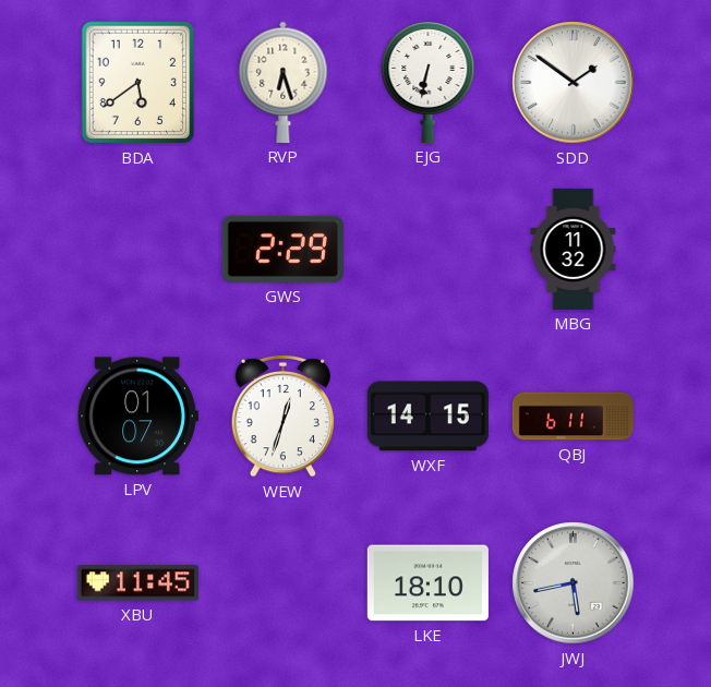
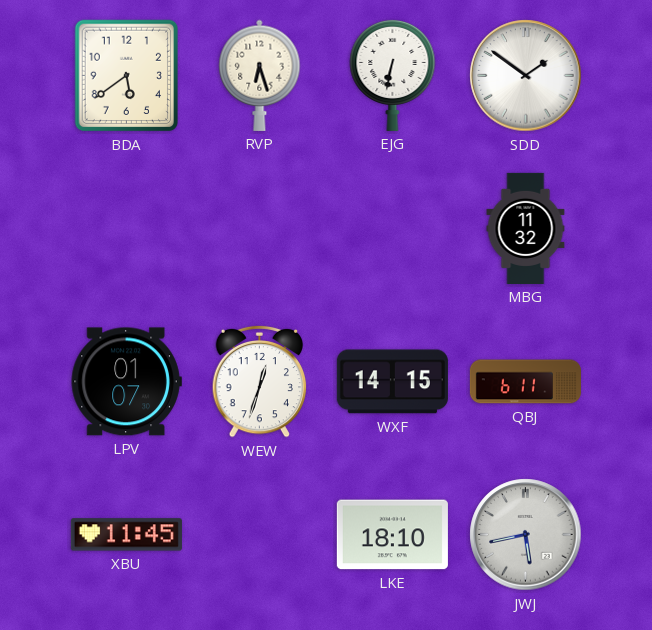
GWS: 2:29 -> none
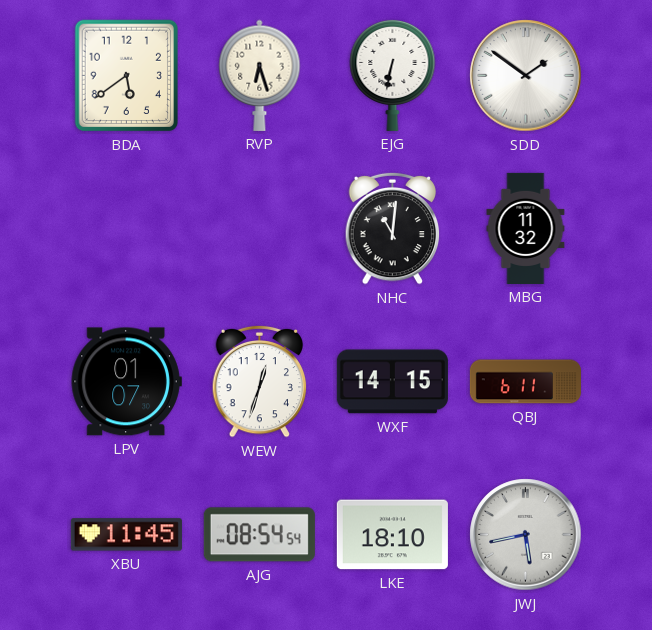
NHC: none -> 11:01
AJG: none -> 08:54
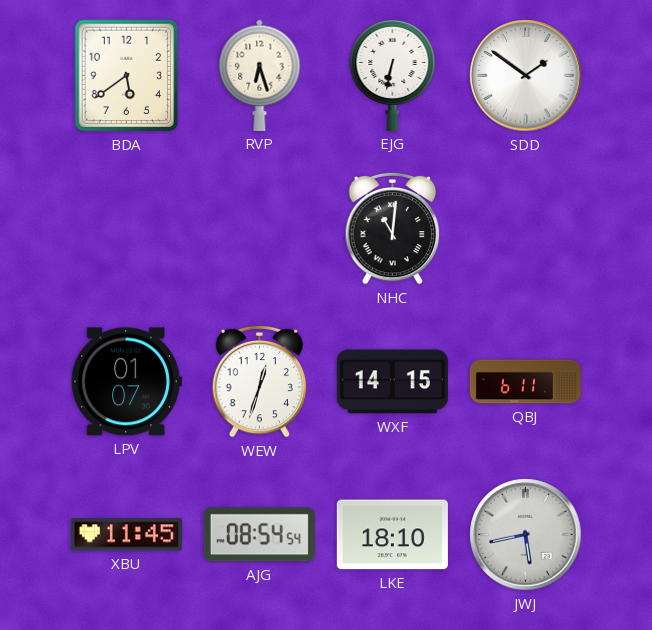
MBG: 11:32 -> none
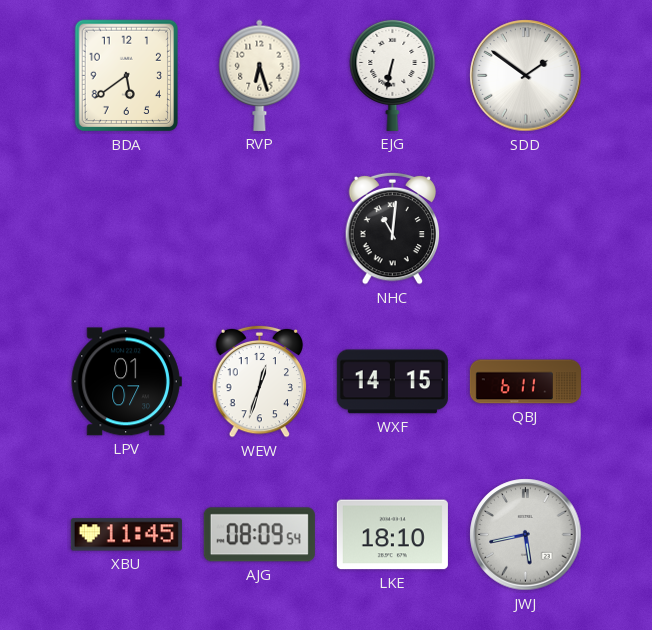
AJG: 08:54 -> 08:09
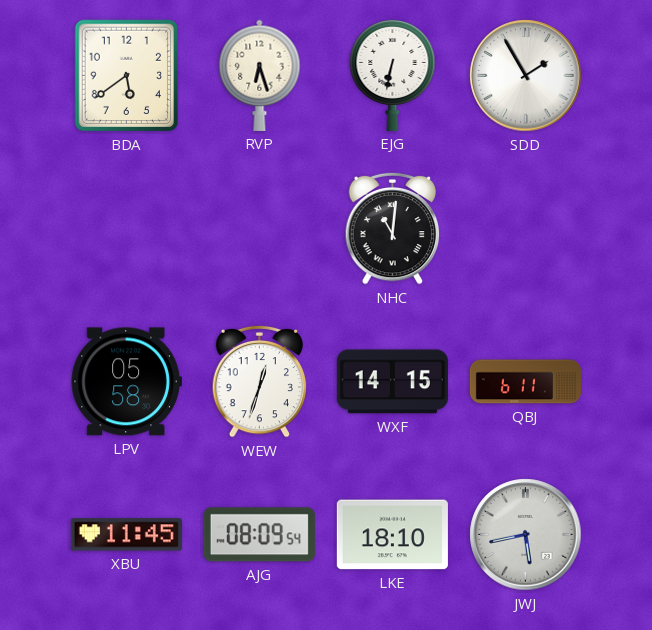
SDD: 1:51 -> 1:55
LPV: 01:07 -> 05:58
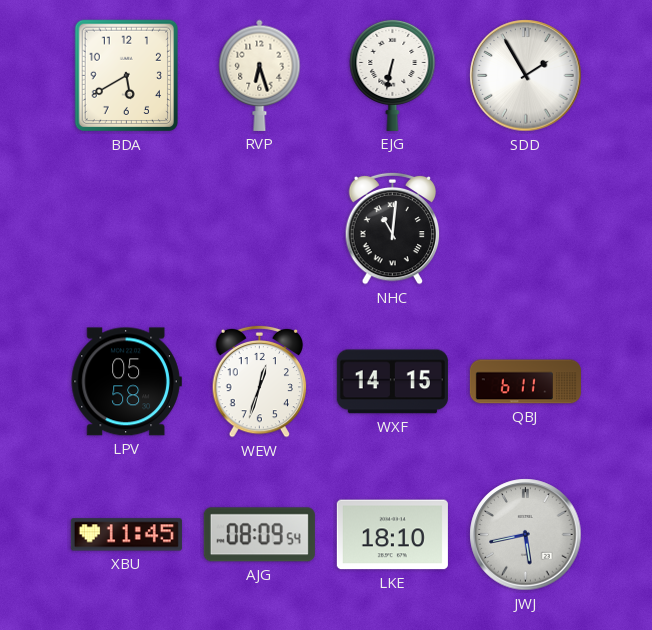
BDA: 5:39 -> 5:40
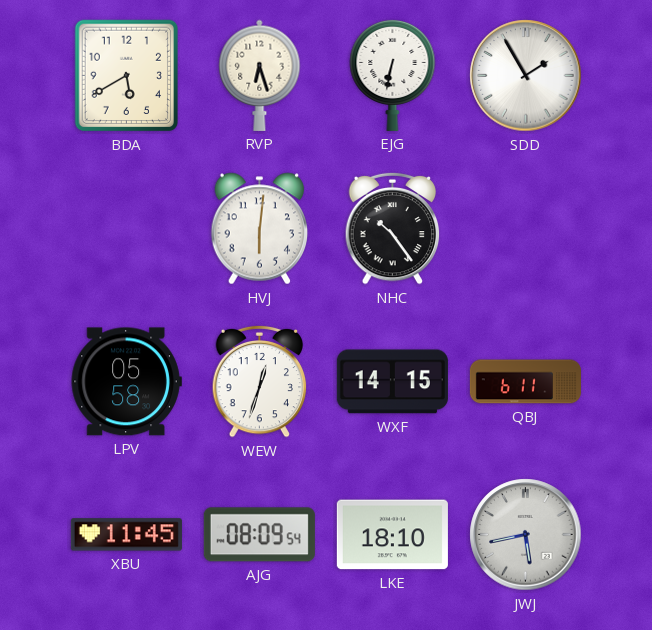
HVJ: none -> 6:01
NHC: 11:01 -> 10:24
